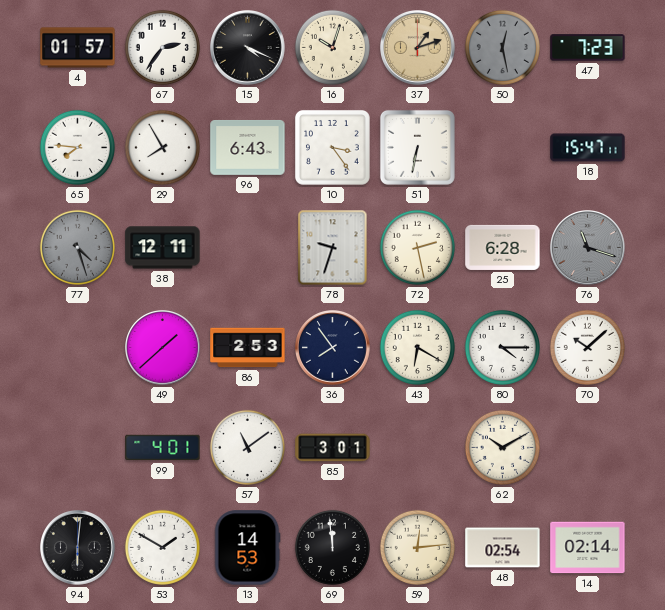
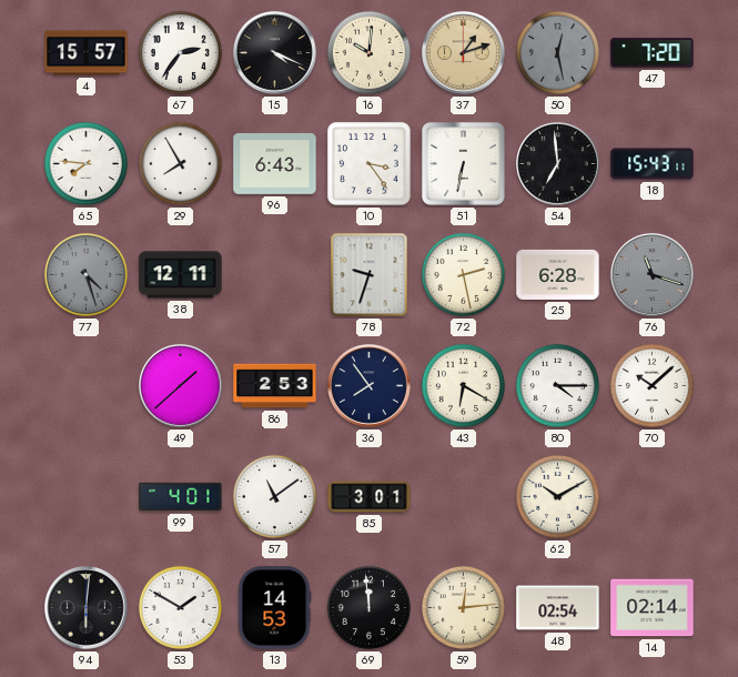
4: 01:57 -> 15:57
16: 10:03 -> 10:01
47: 7:23 -> 7:20
54: none -> 6:59
18: 15:47 -> 15:43
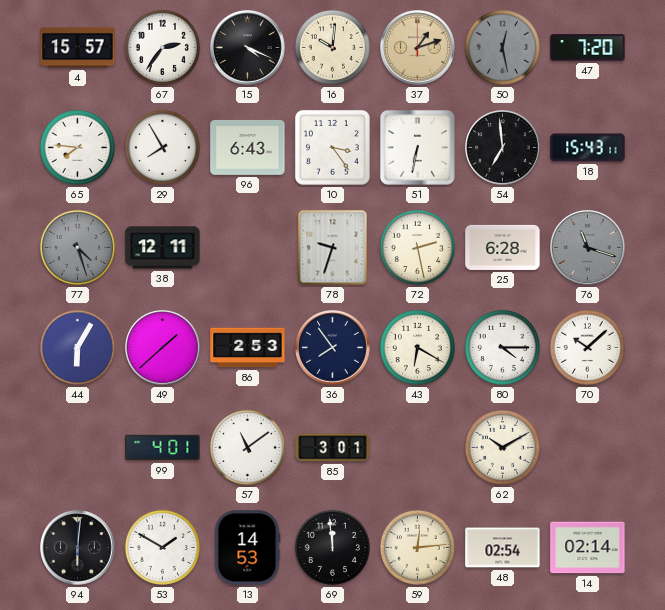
44: none -> 6:05
